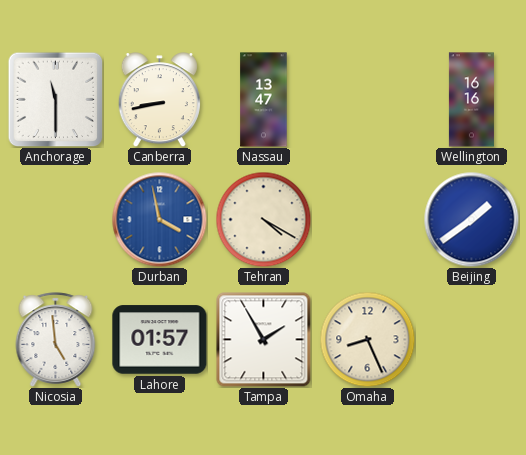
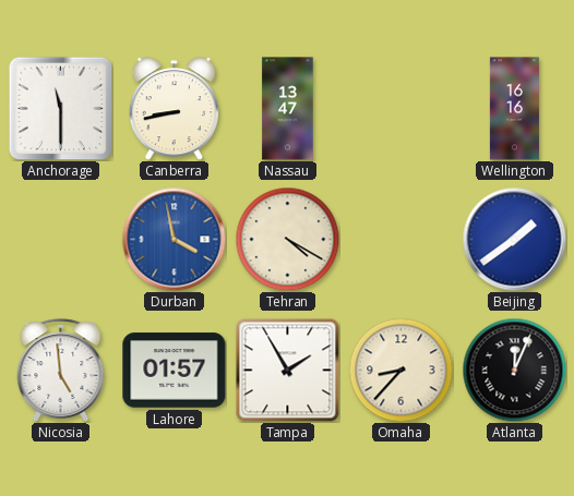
Omaha: 8:26 -> 8:37
Atlanta: none -> 12:04
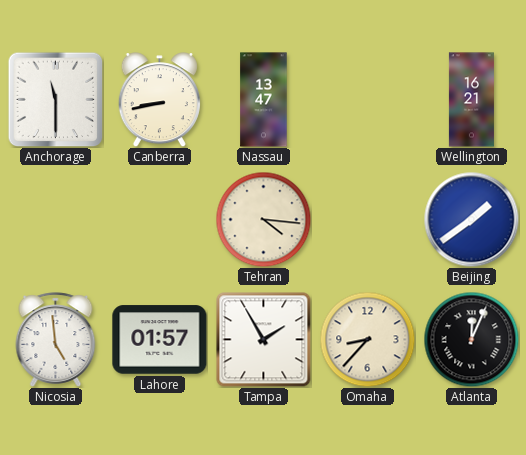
Wellington: 16:16 -> 16:21
Durban: 3:58 -> none
Tehran: 4:20 -> 4:16
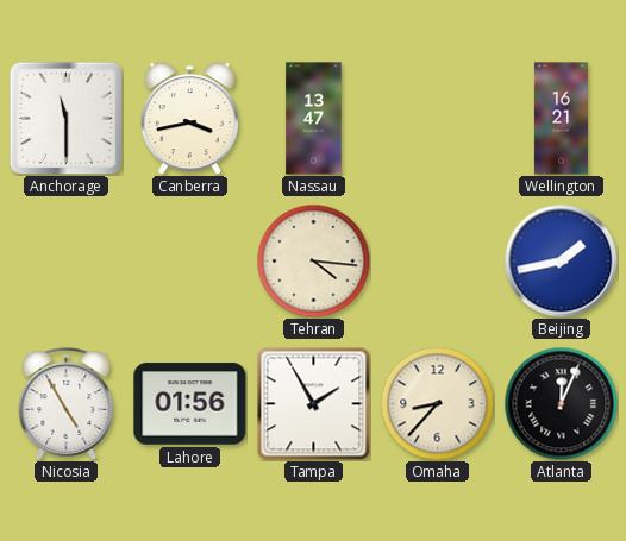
Canberra: 8:43 -> 3:43
Beijing: 1:39 -> 1:43
Nicosia: 4:59 -> 4:55
Lahore: 01:57 -> 01:56
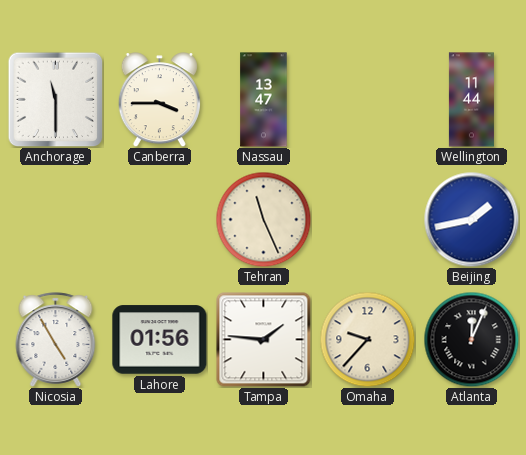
Canberra: 3:43 -> 3:45
Wellington: 16:21 -> 11:44
Tehran: 4:16 -> 11:26
Tampa: 1:55 -> 1:46
Omaha: 8:37 -> 9:37
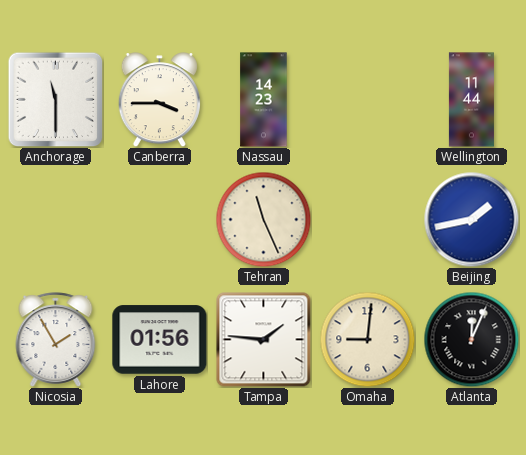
Nassau: 13:47 -> 14:23
Nicosia: 4:55 -> 1:55
Omaha: 9:37 -> 9:01
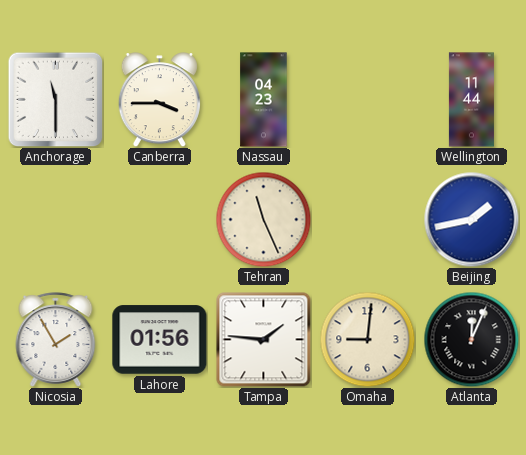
Nassau: 14:23 -> 04:23
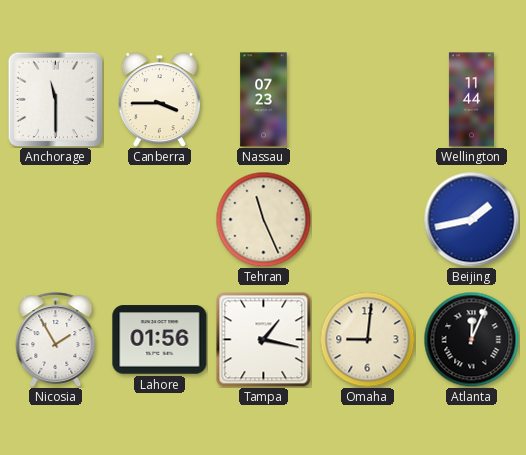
Nassau: 04:23 -> 07:23
Tampa: 1:46 -> 1:17
